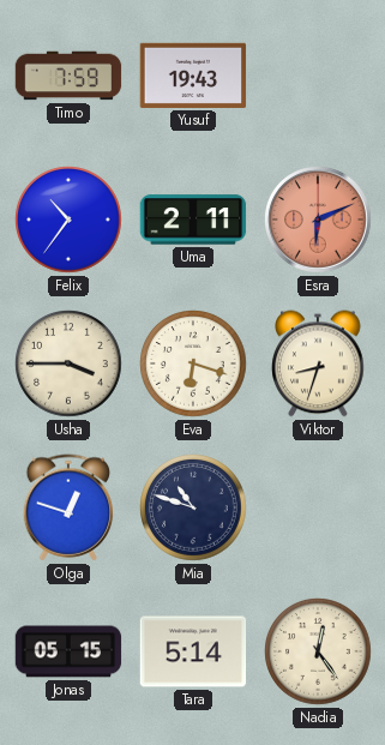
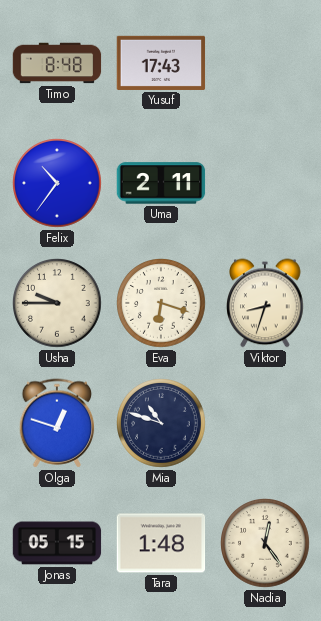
Timo: 7:59 -> 8:48
Yusuf: 19:43 -> 17:43
Esra: 6:11 -> none
Usha: 3:45 -> 9:45
Tara: 5:14 -> 1:48
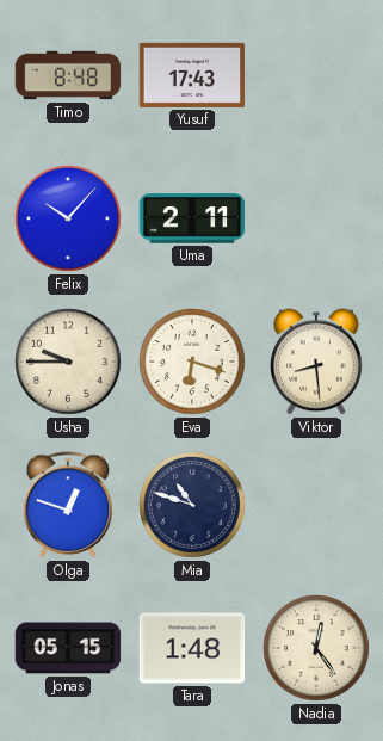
Felix: 10:36 -> 10:07
Viktor: 8:33 -> 8:29
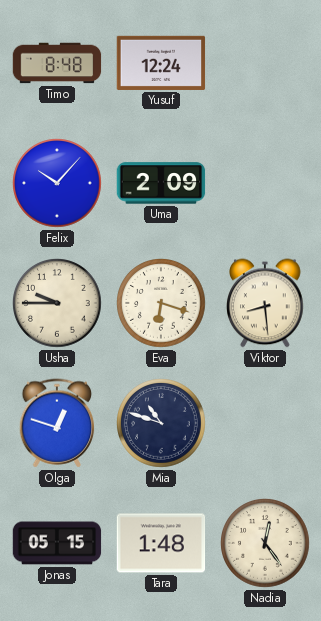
Yusuf: 17:43 -> 12:24
Uma: 2:11 -> 2:09
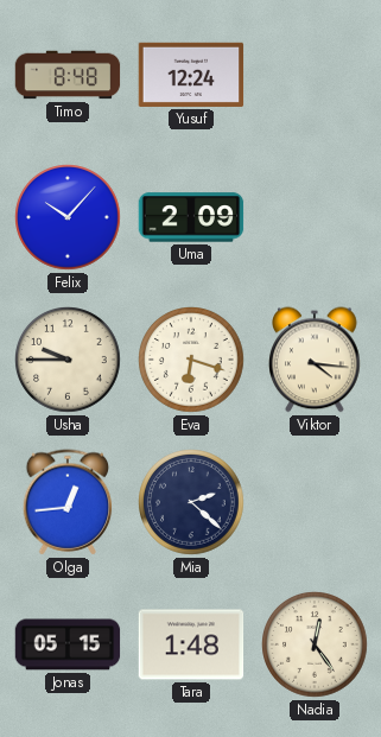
Viktor: 8:29 -> 4:16
Olga: 12:48 -> 12:44
Mia: 10:48 -> 2:22
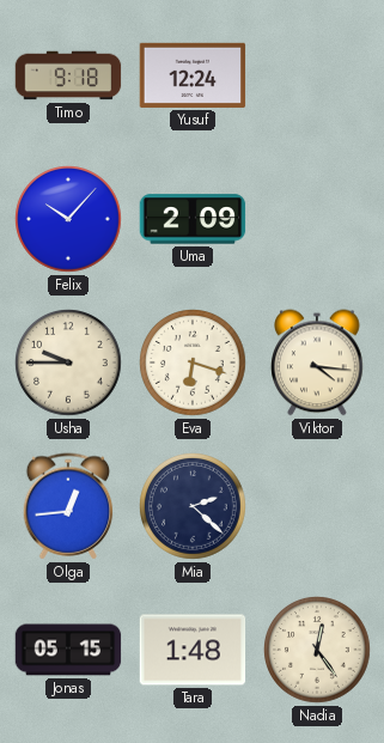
Timo: 8:48 -> 9:18
